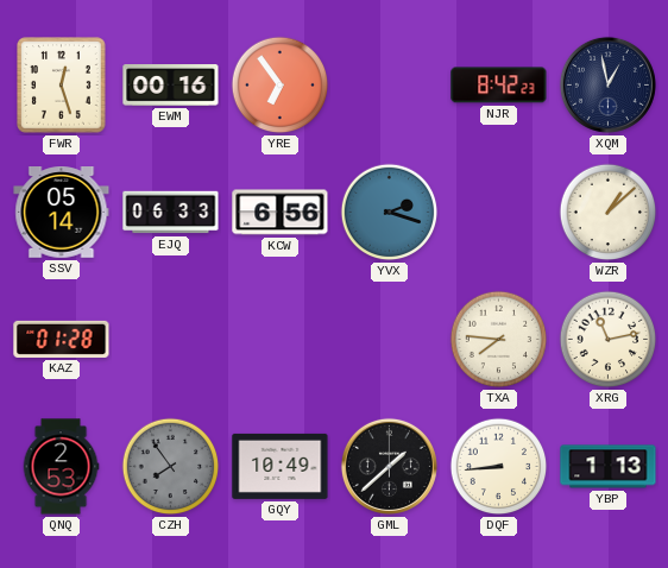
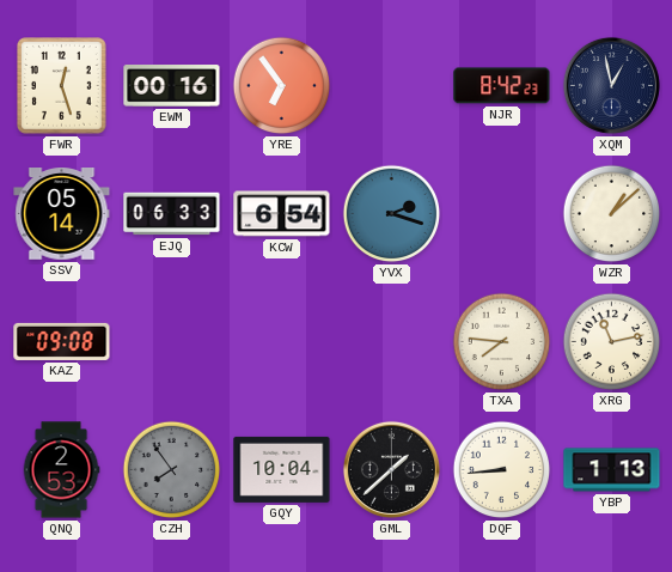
KCW: 6:56 -> 6:54
KAZ: 01:28 -> 09:08
GQY: 10:49 -> 10:04
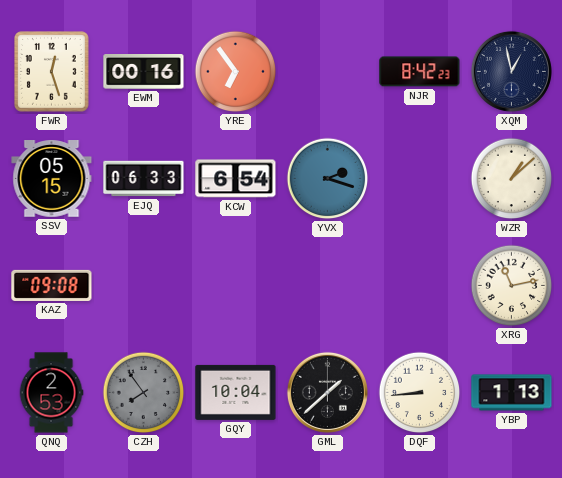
SSV: 05:14 -> 05:15
TXA: 7:46 -> none
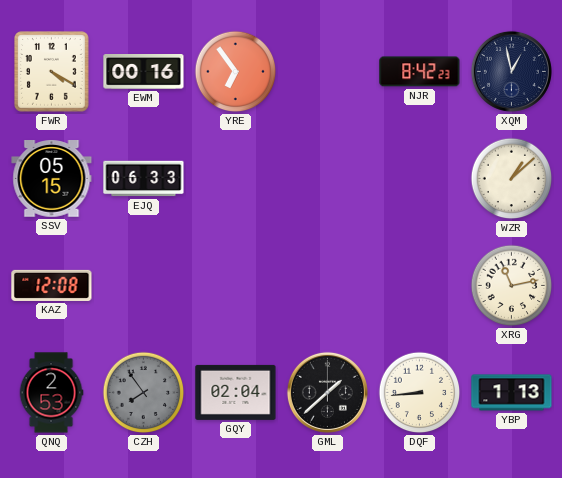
FWR: 12:27 -> 4:20
KCW: 6:54 -> none
YVX: 2:18 -> none
KAZ: 09:08 -> 12:08
GQY: 10:04 -> 02:04
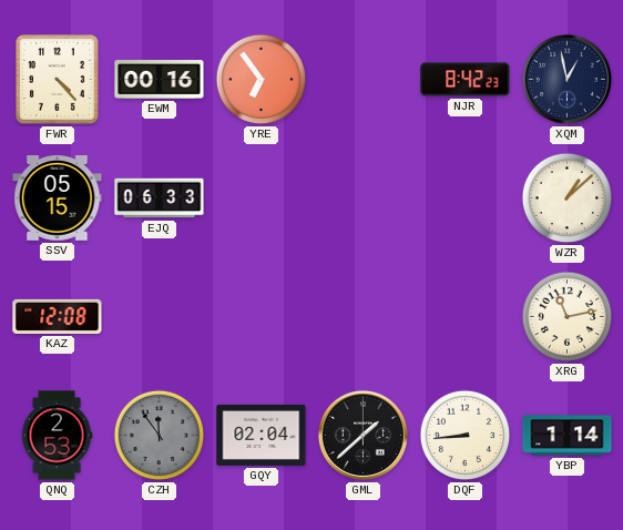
FWR: 4:20 -> 4:23
CZH: 7:54 -> 11:54
YBP: 1:13 -> 1:14
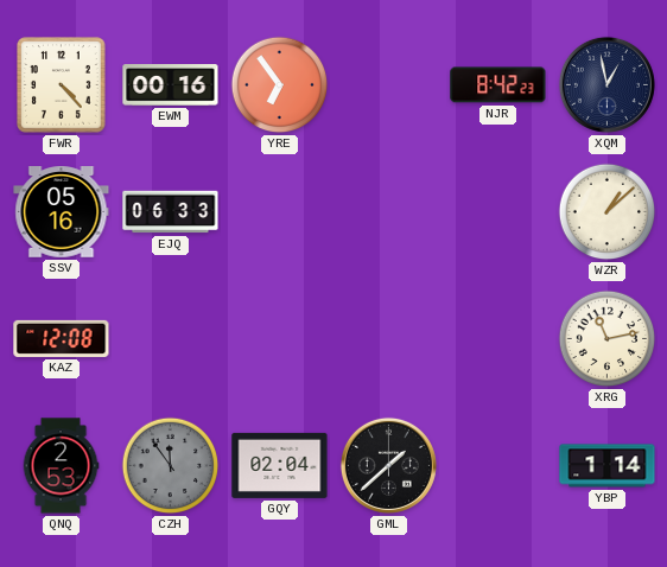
SSV: 05:15 -> 05:16
DQF: 8:44 -> none
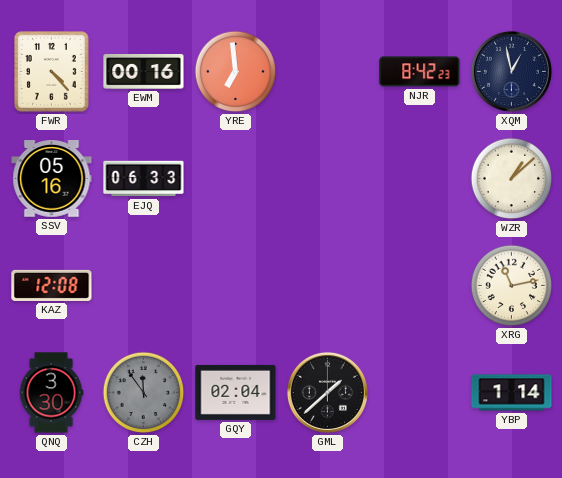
YRE: 6:54 -> 6:59
QNQ: 2:53 -> 3:30
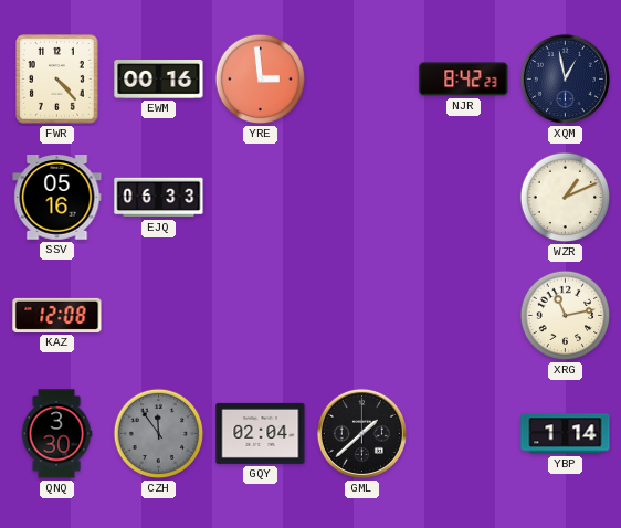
YRE: 6:59 -> 2:59
WZR: 1:08 -> 1:11
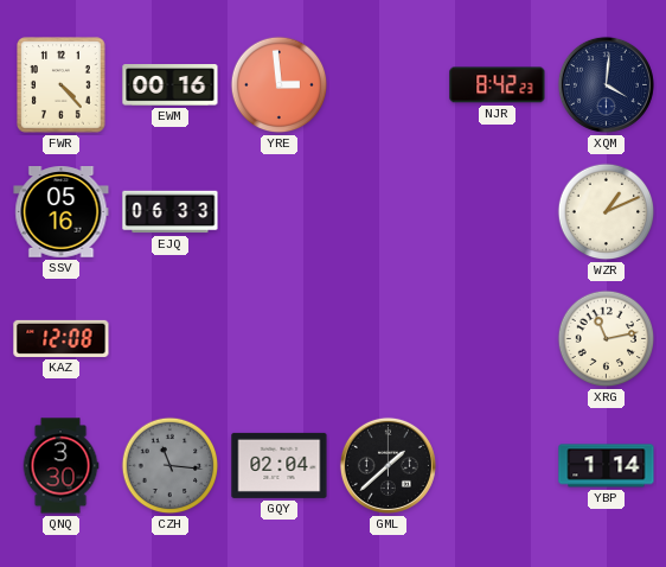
XQM: 12:58 -> 4:01
CZH: 11:54 -> 11:16
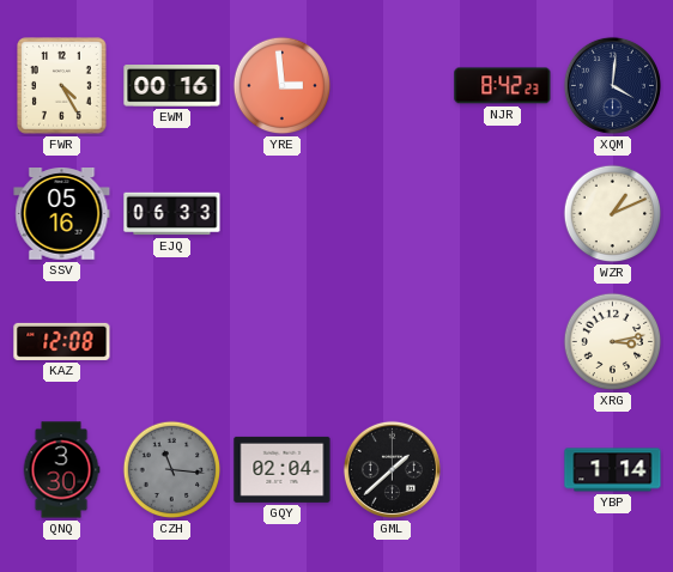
FWR: 4:23 -> 4:25
XRG: 11:13 -> 3:13
